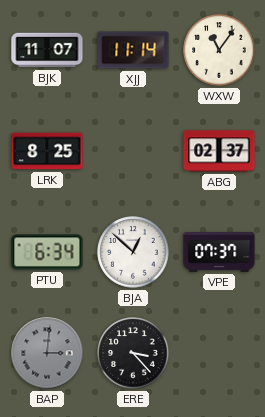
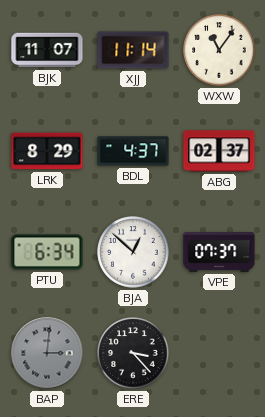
LRK: 8:25 -> 8:29
BDL: none -> 4:37
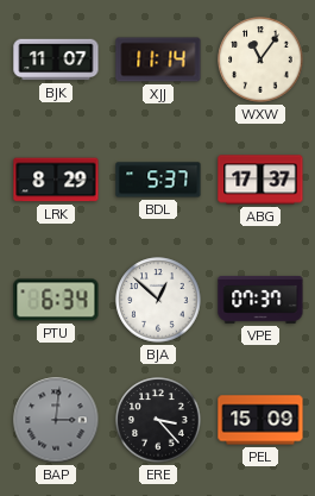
BDL: 4:37 -> 5:37
ABG: 02:37 -> 17:37
PEL: none -> 15:09
